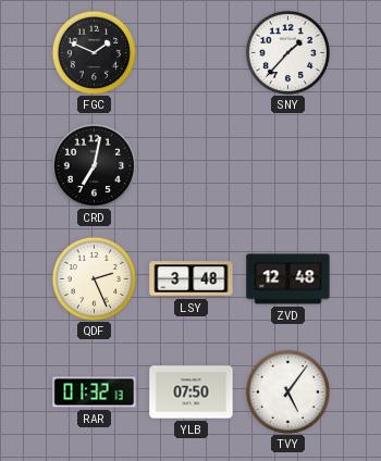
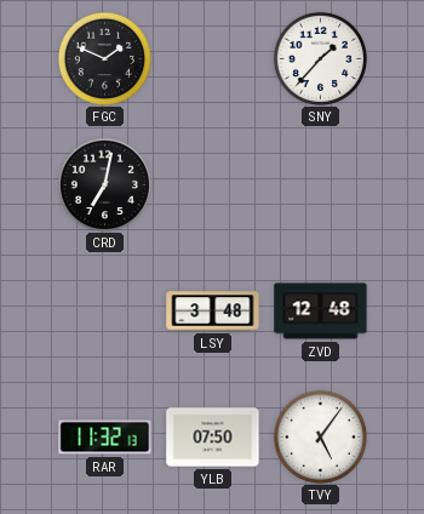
QDF: 2:26 -> none
RAR: 01:32 -> 11:32
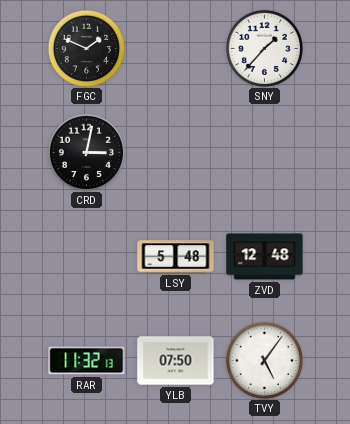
CRD: 7:02 -> 3:02
LSY: 3:48 -> 5:48
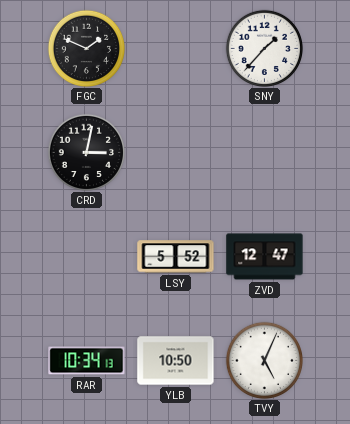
LSY: 5:48 -> 5:52
ZVD: 12:48 -> 12:47
RAR: 11:32 -> 10:34
YLB: 07:50 -> 10:50
TVY: 5:06 -> 5:04
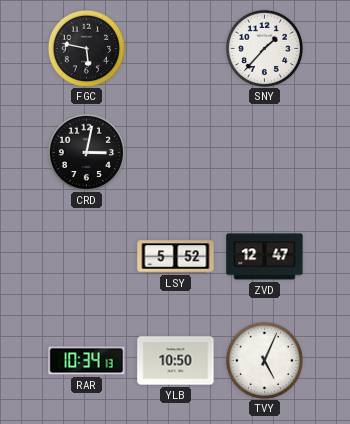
FGC: 1:49 -> 5:47
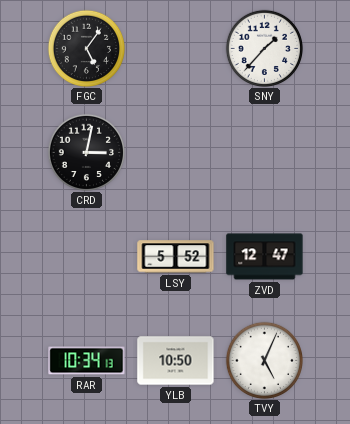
FGC: 5:47 -> 5:06
